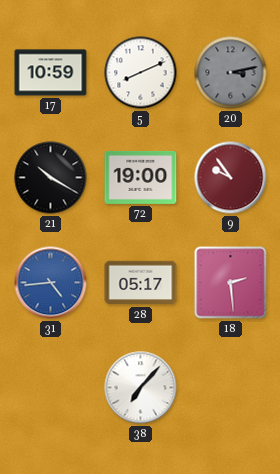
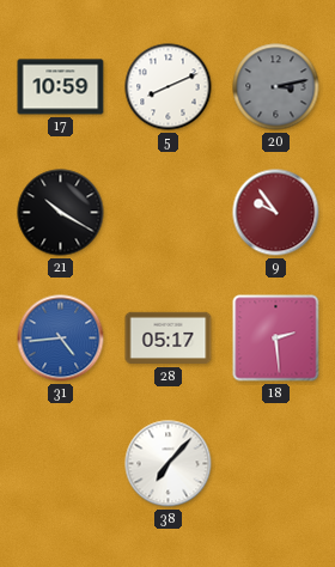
72: 19:00 -> none
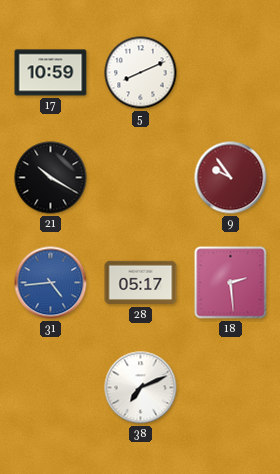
20: 3:13 -> none
38: 7:07 -> 7:11
